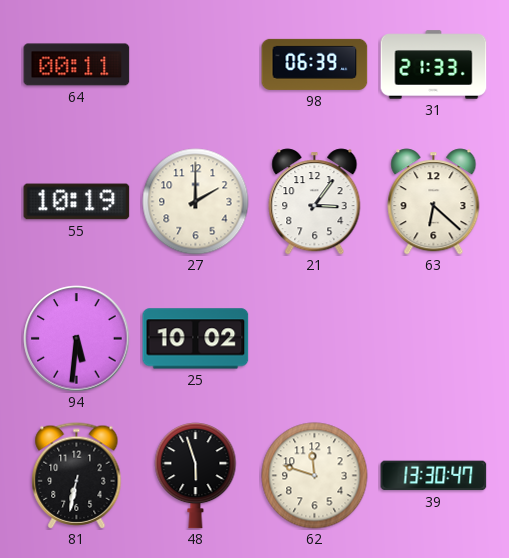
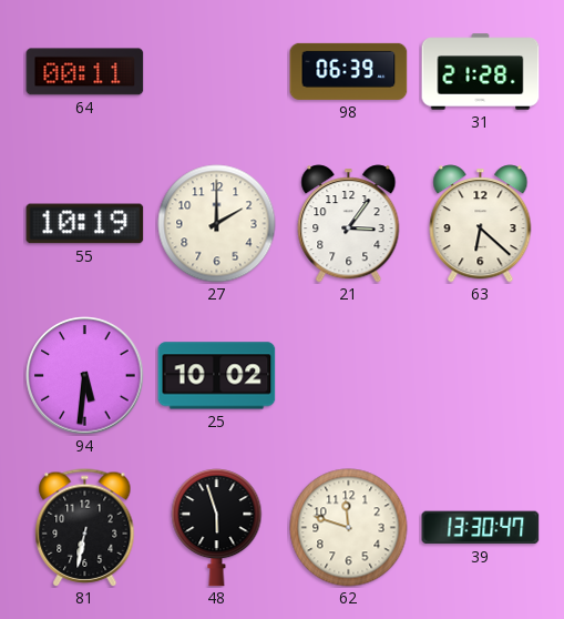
31: 21:33 -> 21:28
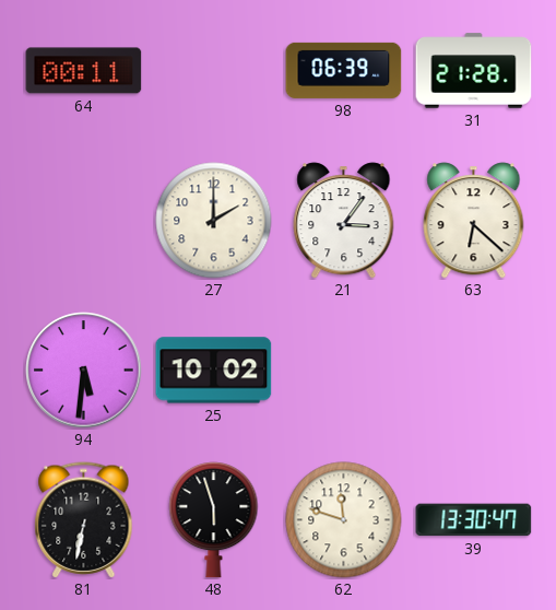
55: 10:19 -> none
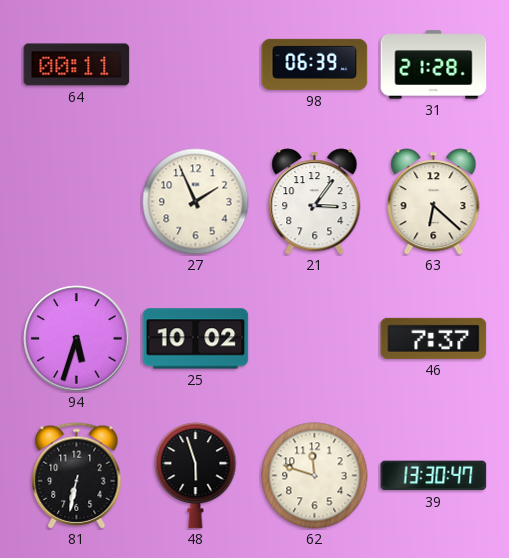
27: 2:00 -> 1:56
94: 5:31 -> 5:33
46: none -> 7:37
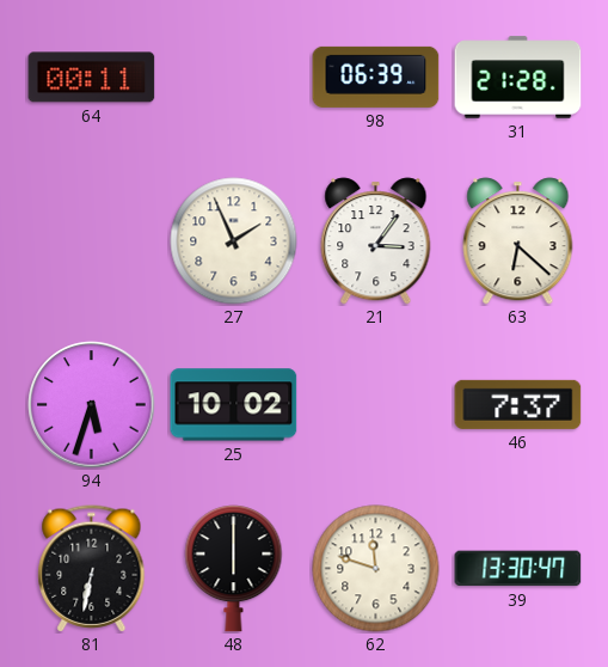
48: 5:57 -> 6:00
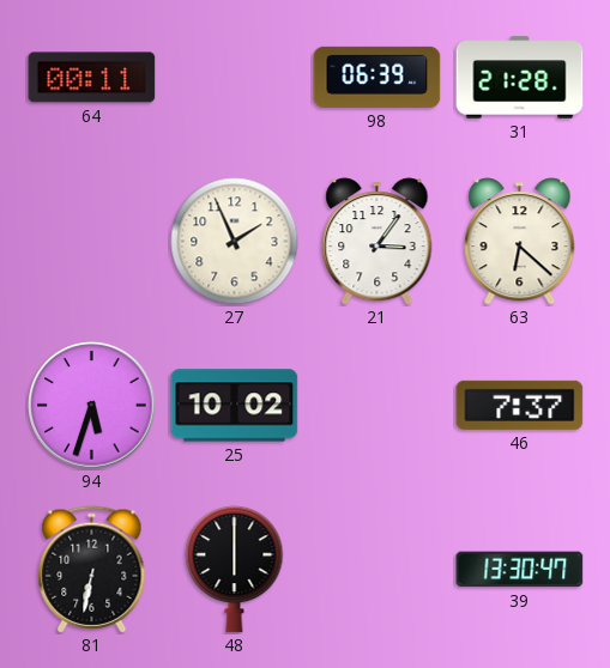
62: 11:48 -> none
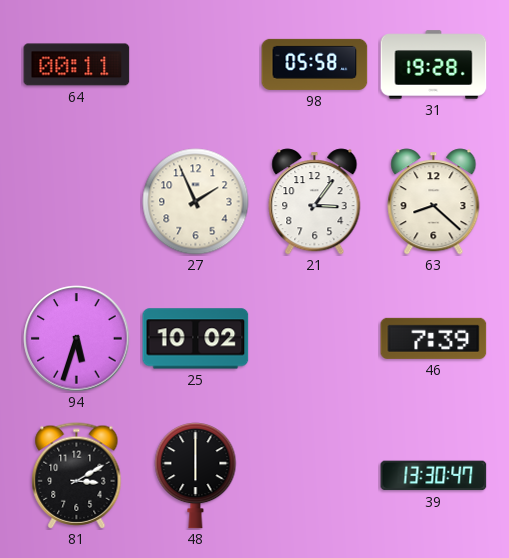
98: 06:39 -> 05:58
31: 21:28 -> 19:28
63: 6:22 -> 8:22
46: 7:37 -> 7:39
81: 6:32 -> 3:10
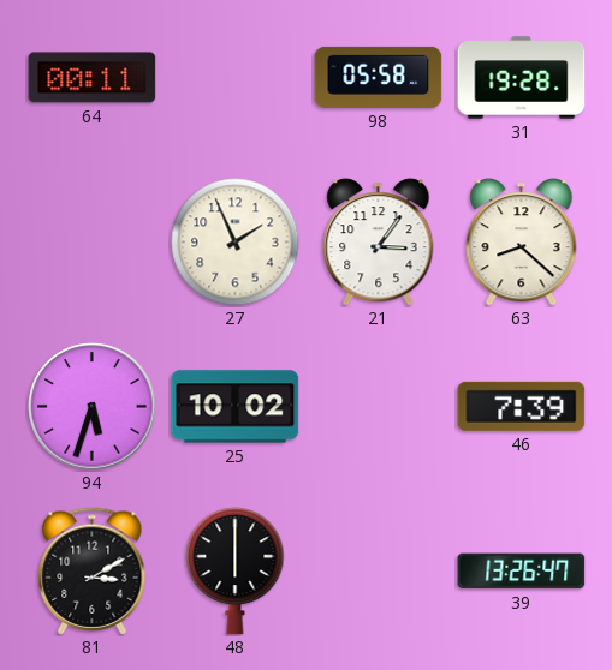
39: 13:30 -> 13:26
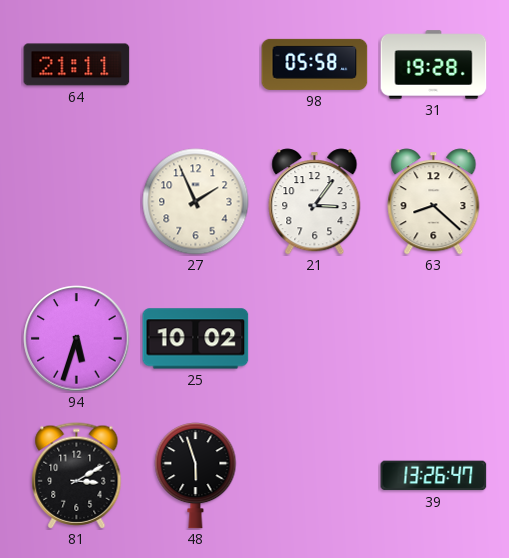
64: 00:11 -> 21:11
46: 7:39 -> none
48: 6:00 -> 5:57
